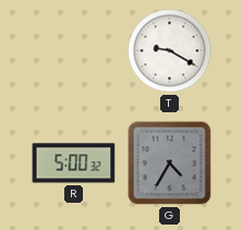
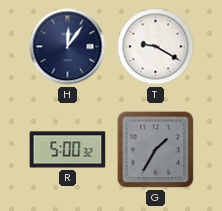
H: none -> 12:06
G: 4:35 -> 1:35
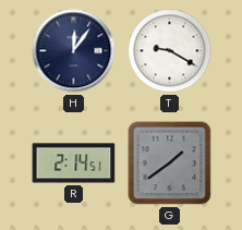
R: 5:00 -> 2:14
G: 1:35 -> 1:39
